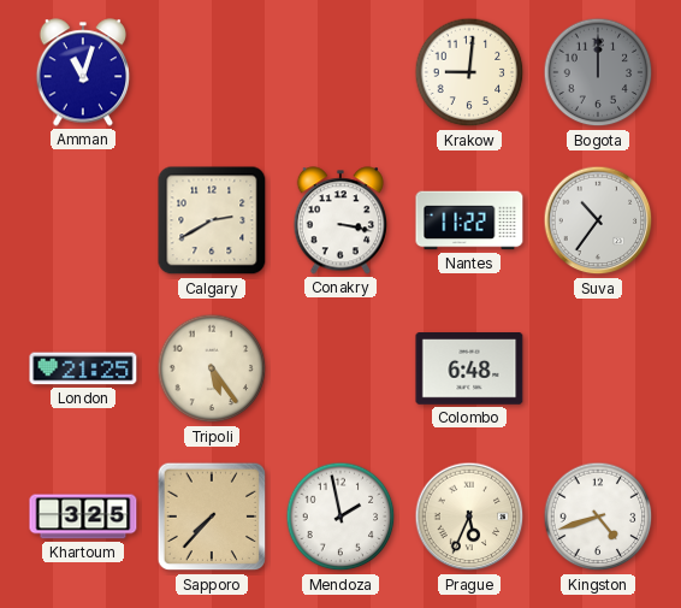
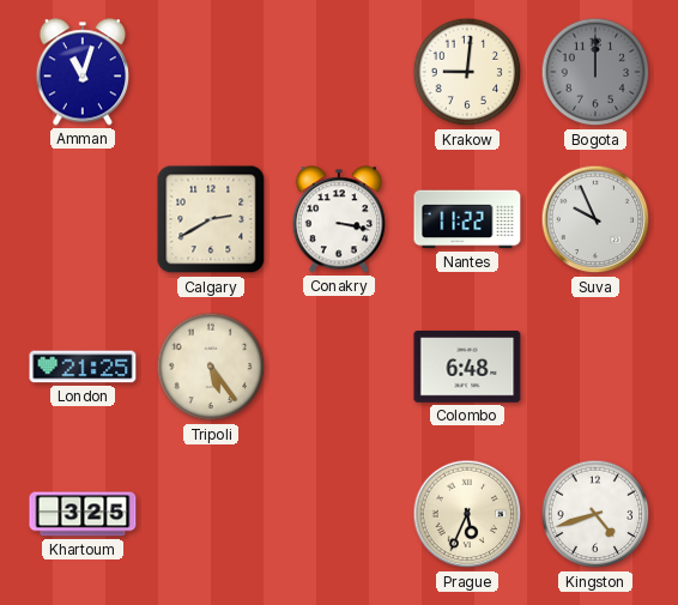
Suva: 10:36 -> 9:56
Sapporo: 7:37 -> none
Mendoza: 1:58 -> none
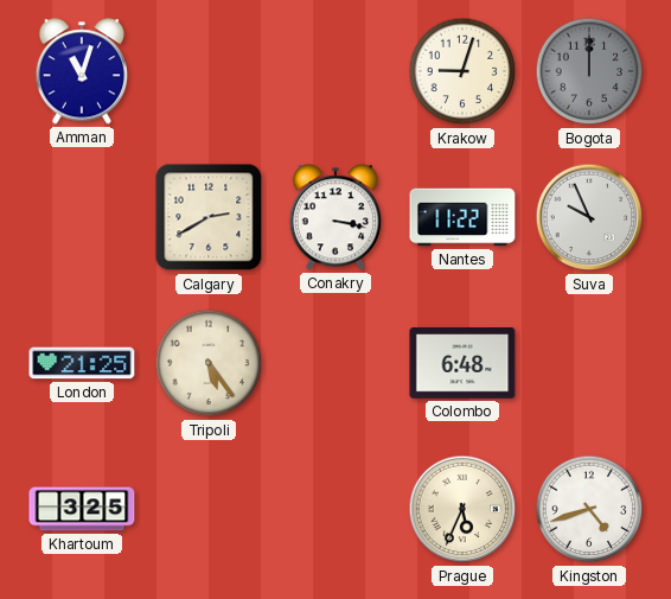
Krakow: 9:01 -> 9:03
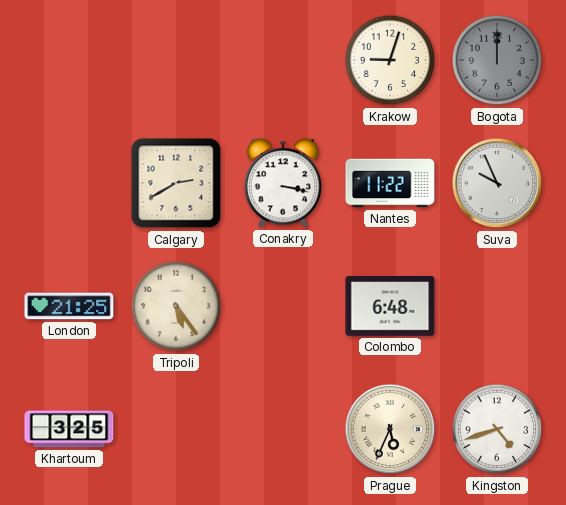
Amman: 11:03 -> none
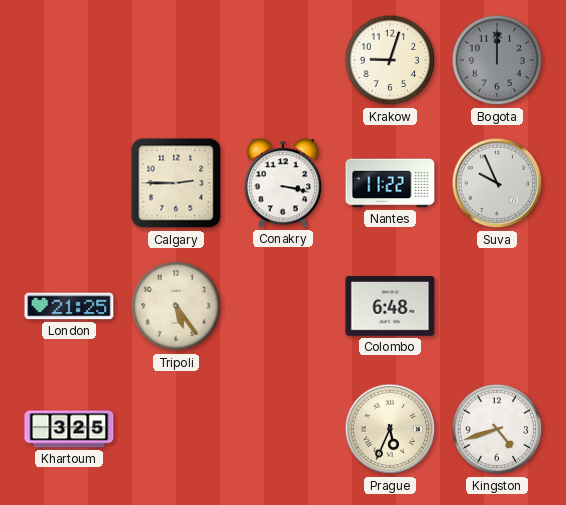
Calgary: 2:40 -> 2:45
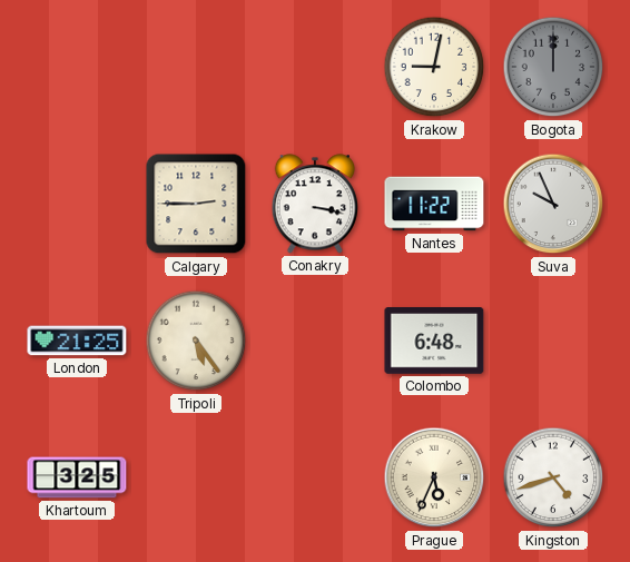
Krakow: 9:03 -> 9:02
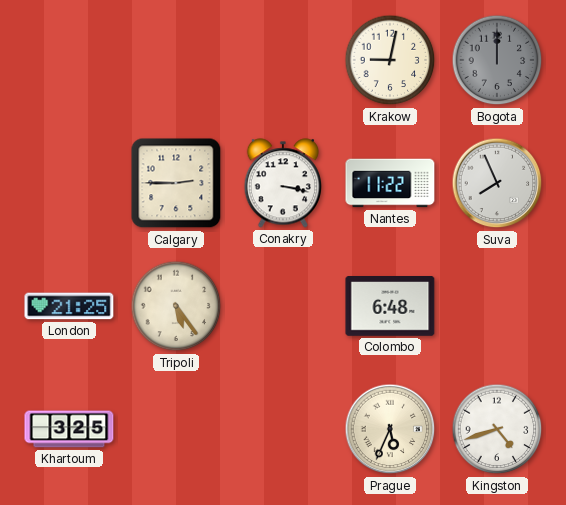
Suva: 9:56 -> 7:56
